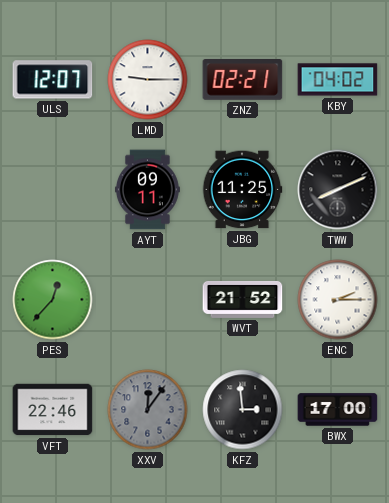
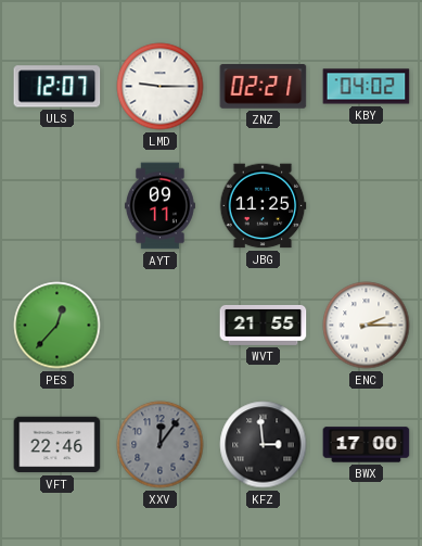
TWW: 8:11 -> none
WVT: 21:52 -> 21:55
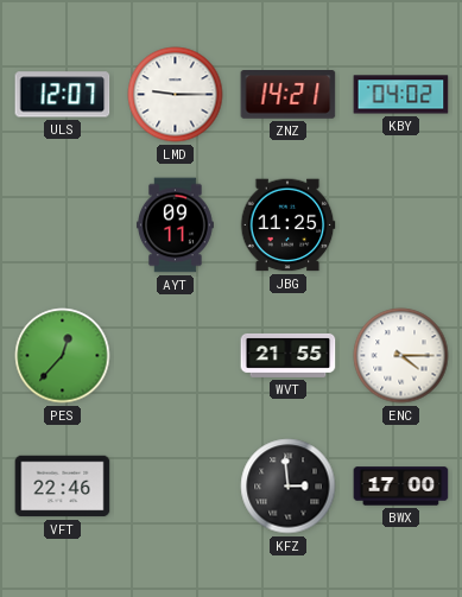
ZNZ: 02:21 -> 14:21
ENC: 2:15 -> 4:15
XXV: 12:06 -> none
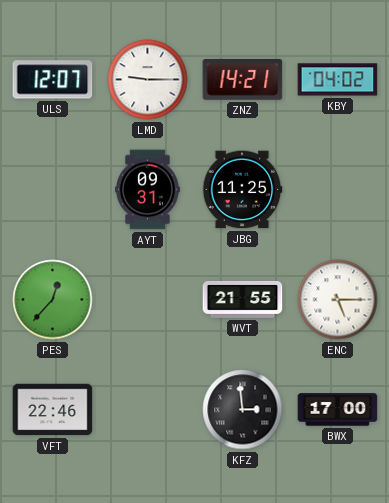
AYT: 09:11 -> 09:31
ENC: 4:15 -> 5:15
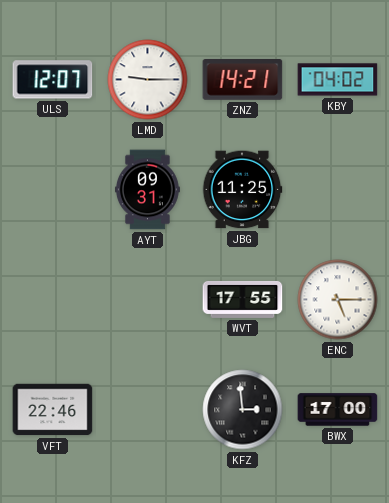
PES: 12:37 -> none
WVT: 21:55 -> 17:55
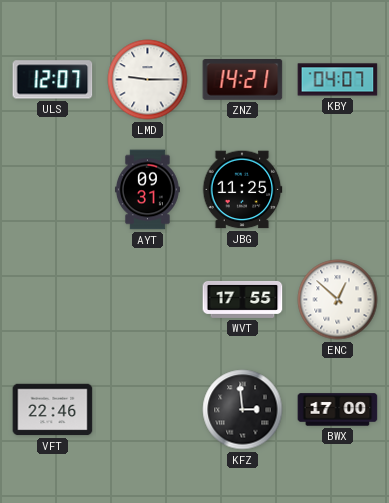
KBY: 04:02 -> 04:07
ENC: 5:15 -> 12:52
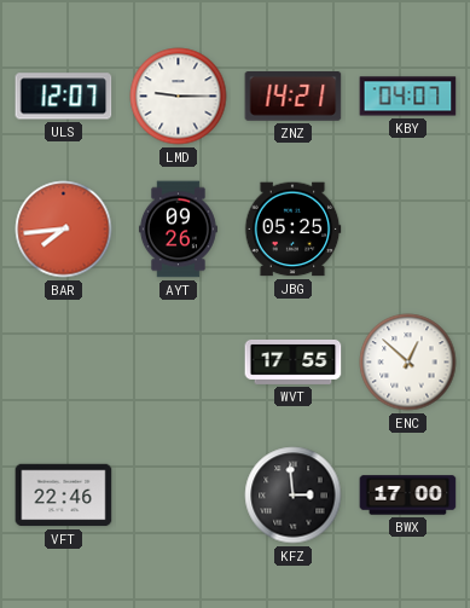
BAR: none -> 7:44
AYT: 09:31 -> 09:26
JBG: 11:25 -> 05:25
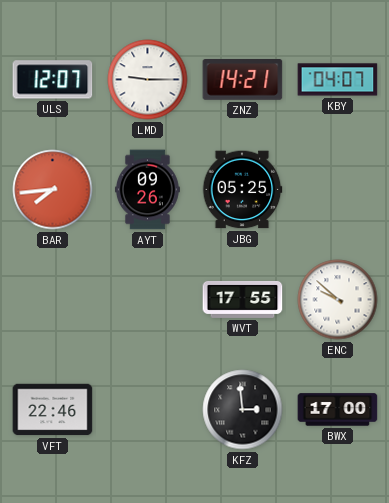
ENC: 12:52 -> 9:52
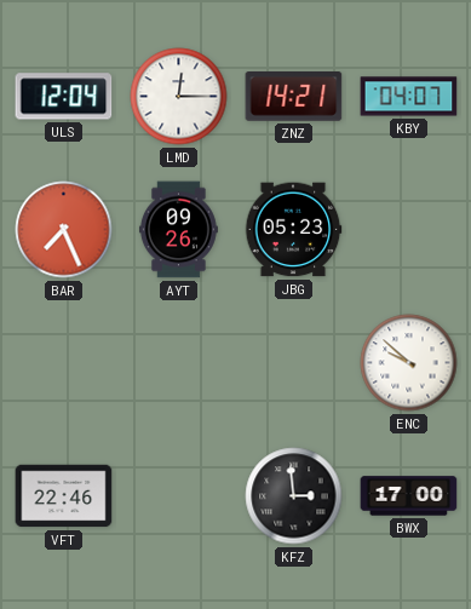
ULS: 12:07 -> 12:04
LMD: 9:15 -> 12:15
BAR: 7:44 -> 7:26
JBG: 05:25 -> 05:23
WVT: 17:55 -> none
